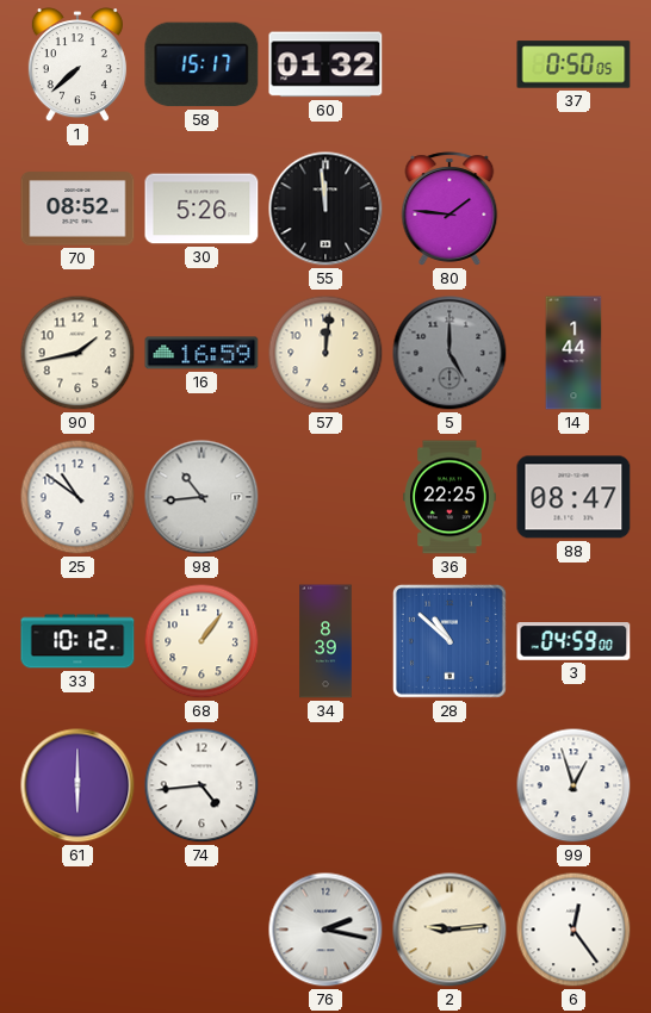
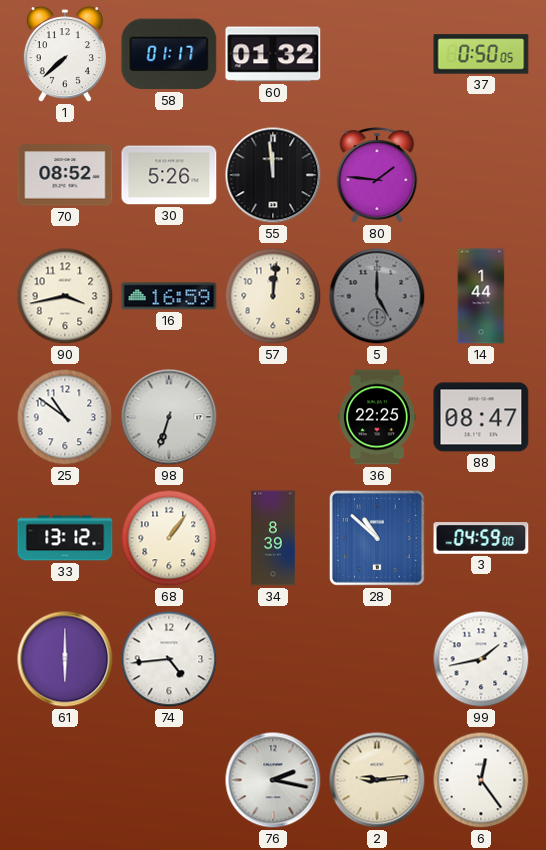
58: 15:17 -> 01:17
90: 1:43 -> 3:43
98: 10:44 -> 6:33
33: 10:12 -> 13:12
99: 12:57 -> 1:43
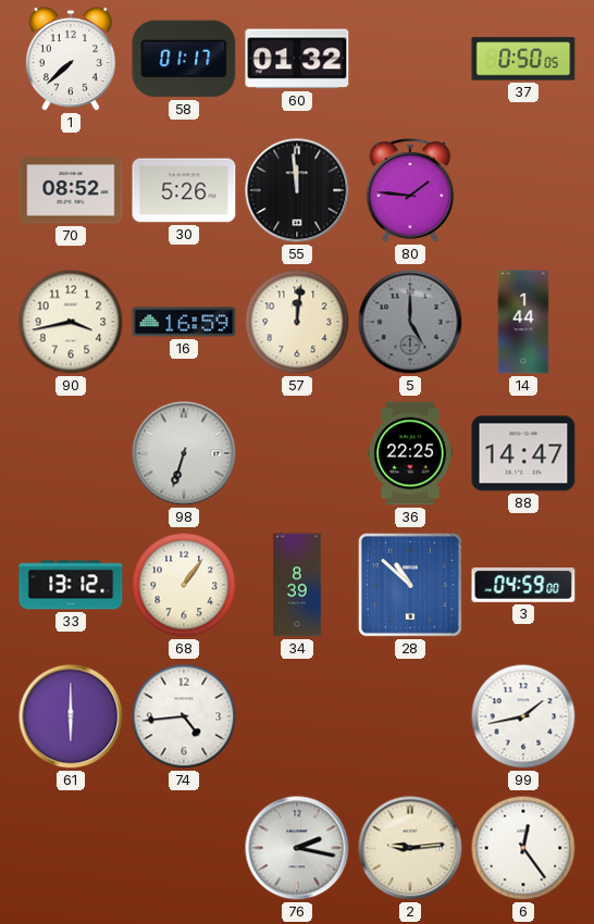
25: 10:51 -> none
88: 08:47 -> 14:47
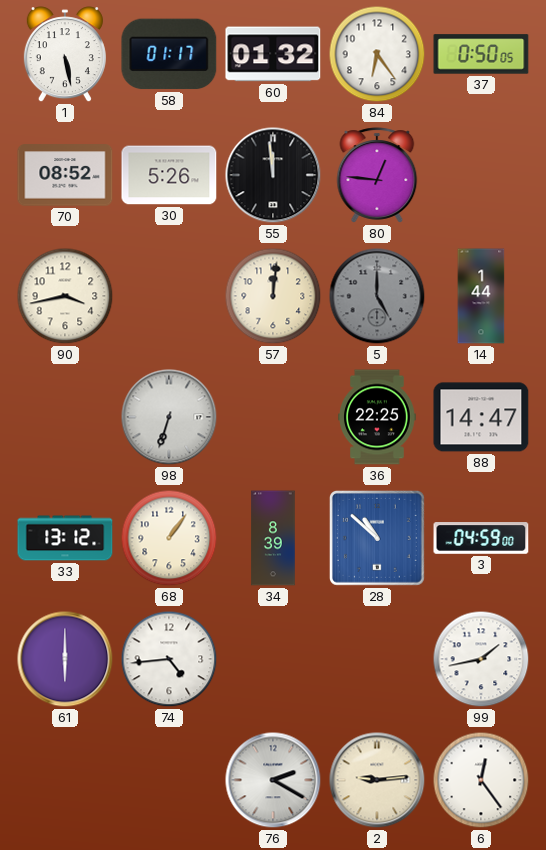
1: 7:38 -> 5:28
84: none -> 6:24
80: 1:46 -> 12:46
16: 16:59 -> none
76: 2:17 -> 2:20
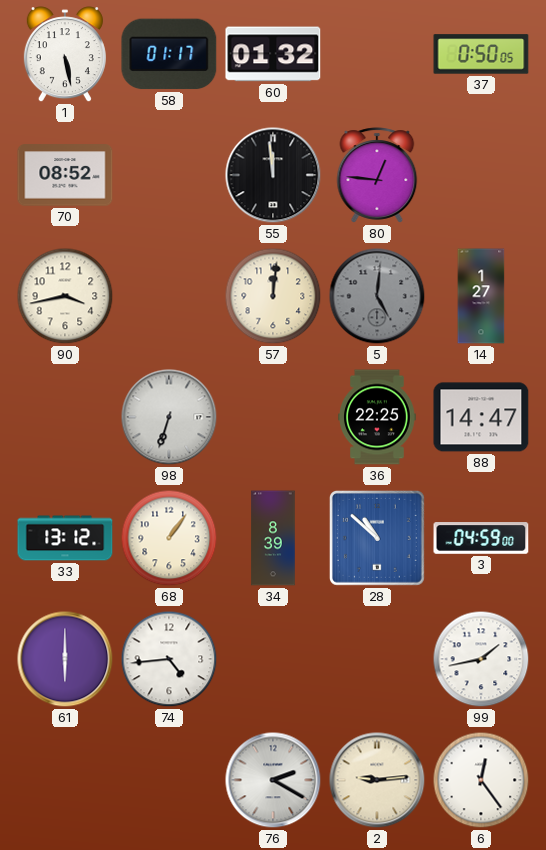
84: 6:24 -> none
30: 5:26 -> none
5: 5:00 -> 5:01
14: 1:44 -> 1:27
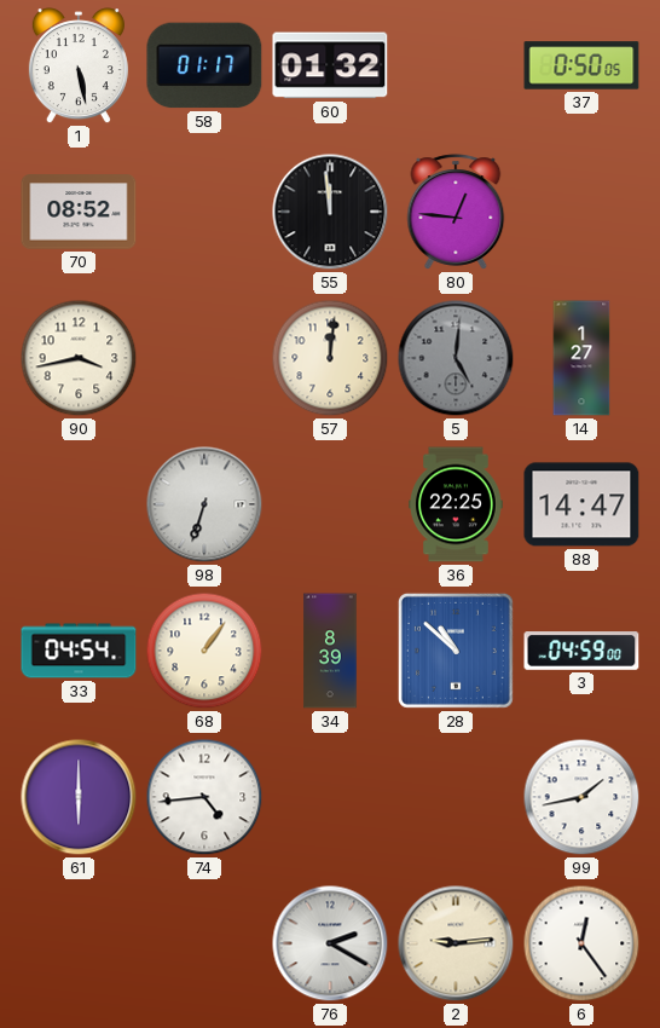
33: 13:12 -> 04:54
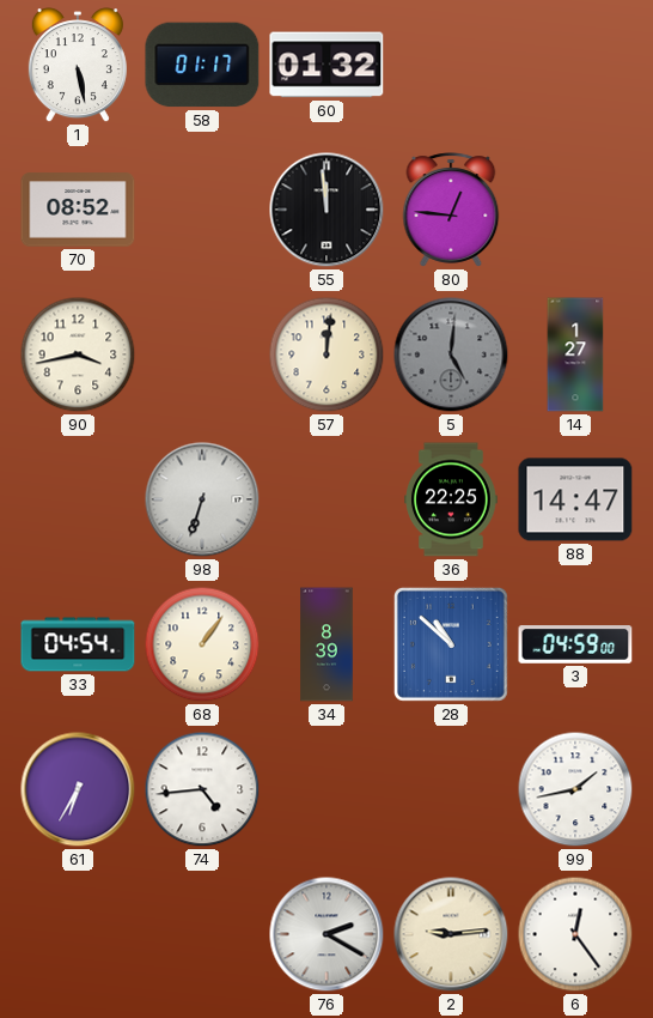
37: 0:50 -> none
61: 6:00 -> 6:35
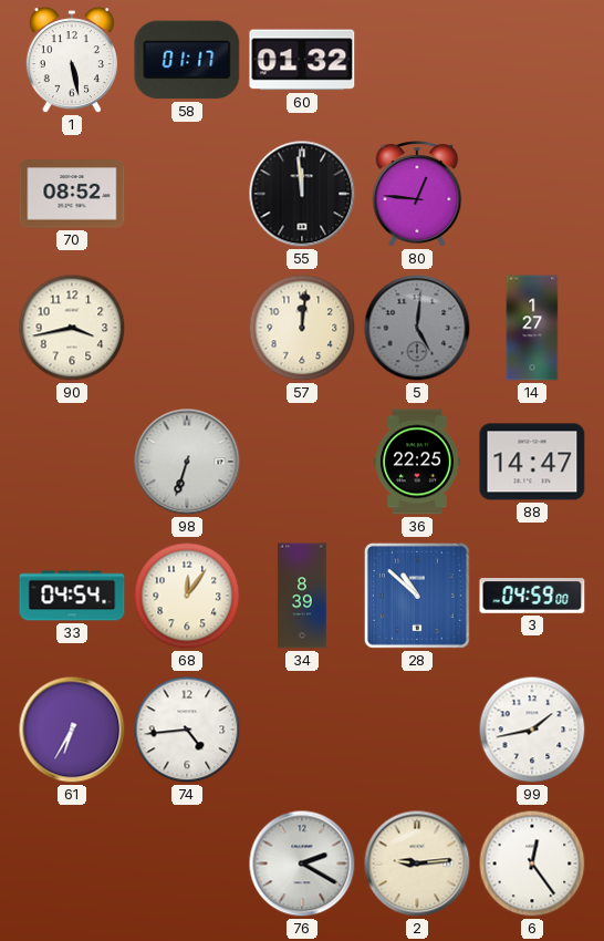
68: 1:06 -> 12:06
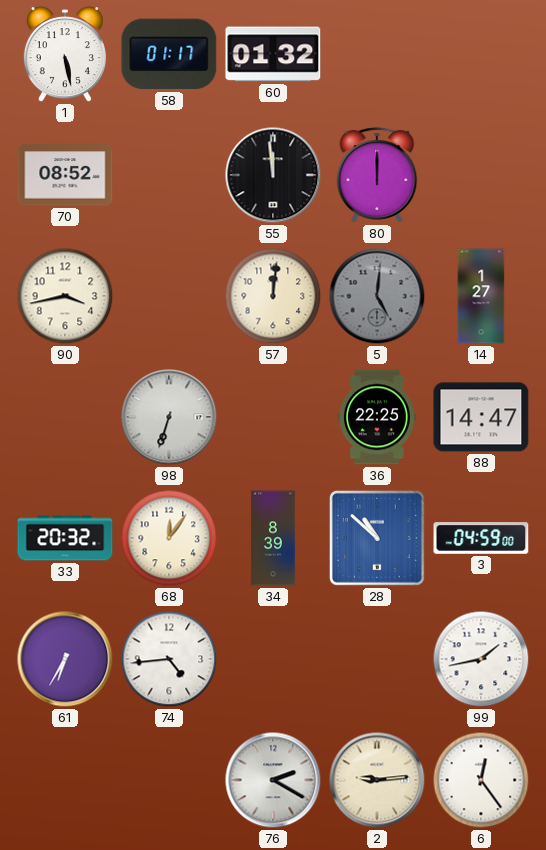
80: 12:46 -> 12:00
33: 04:54 -> 20:32
